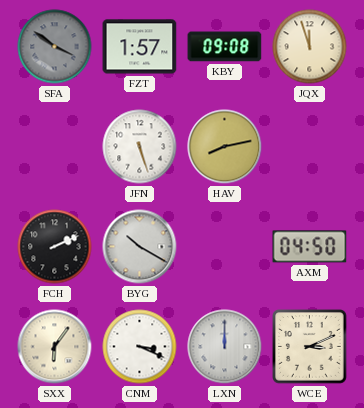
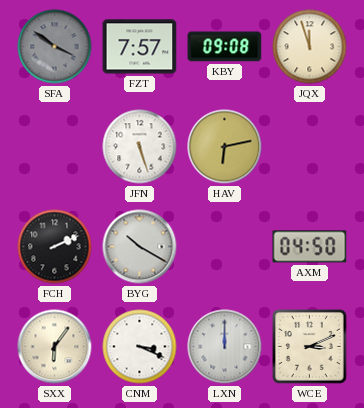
FZT: 1:57 -> 7:57
HAV: 8:13 -> 6:13
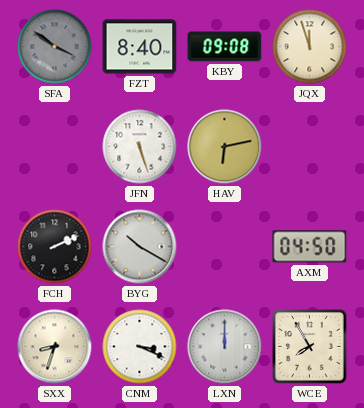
FZT: 7:57 -> 8:40
SXX: 6:06 -> 8:33
WCE: 3:11 -> 7:55
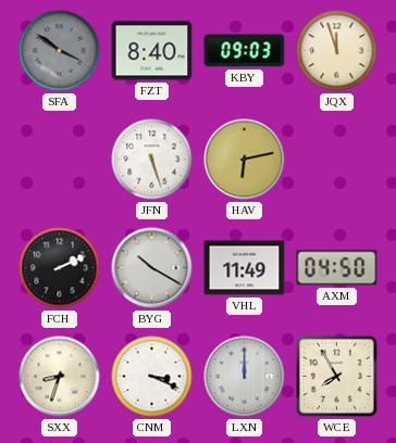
KBY: 09:08 -> 09:03
VHL: none -> 11:49
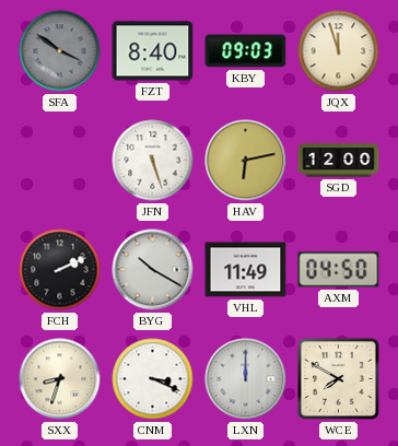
SGD: none -> 12:00
WCE: 7:55 -> 7:50
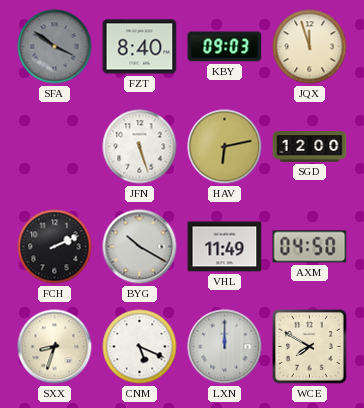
CNM: 3:19 -> 5:19
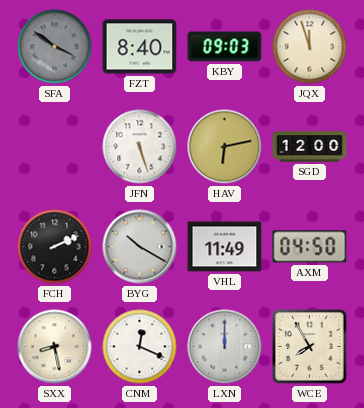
SXX: 8:33 -> 8:28
CNM: 5:19 -> 12:19
WCE: 7:50 -> 7:55
